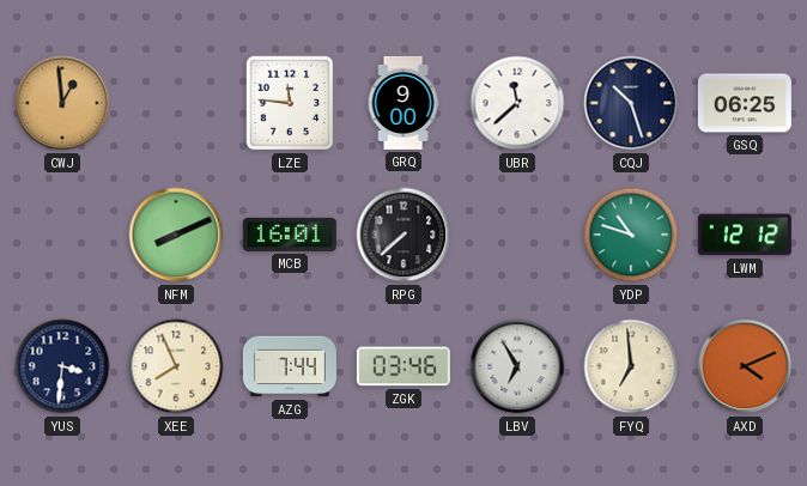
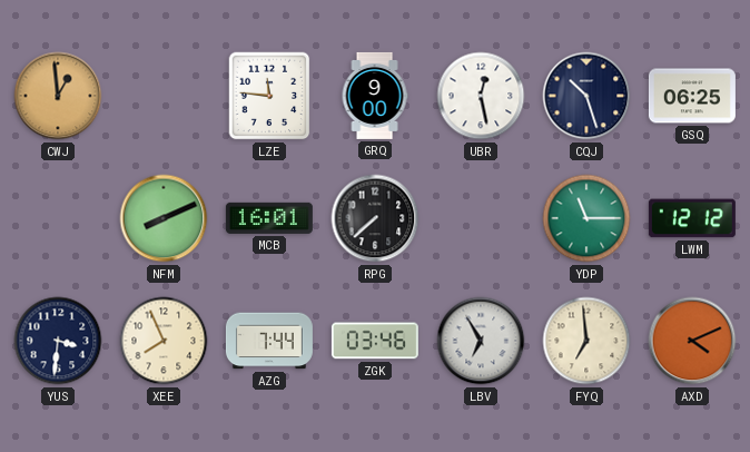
UBR: 11:38 -> 12:28
YDP: 10:48 -> 11:15
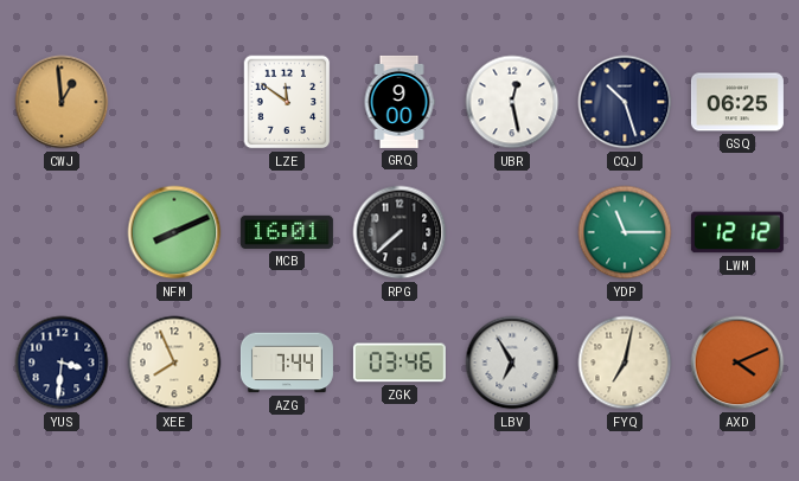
LZE: 11:46 -> 11:51
FYQ: 6:59 -> 7:02
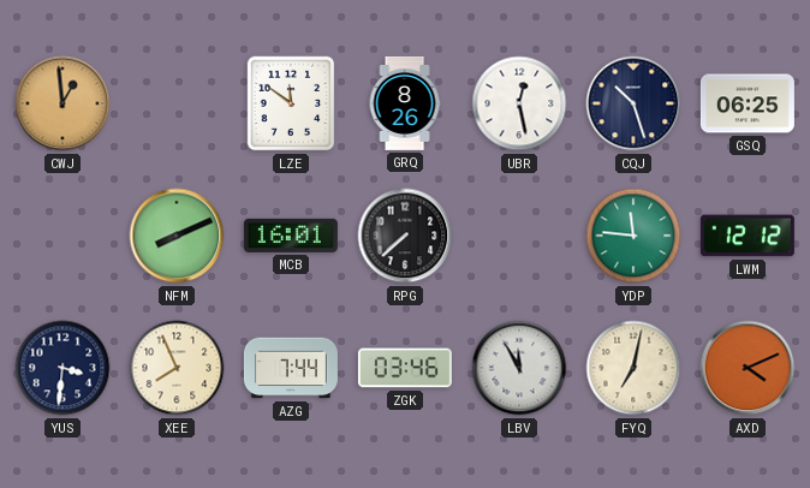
GRQ: 9:00 -> 8:26
YDP: 11:15 -> 11:46
LBV: 6:55 -> 11:55
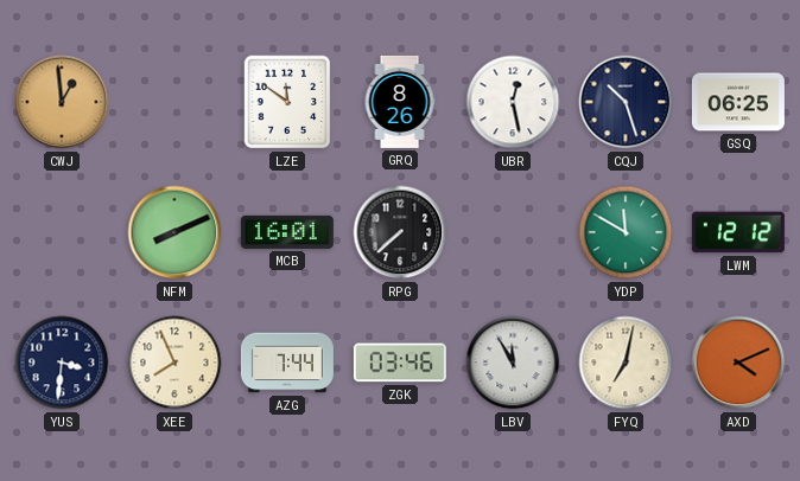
YDP: 11:46 -> 11:50
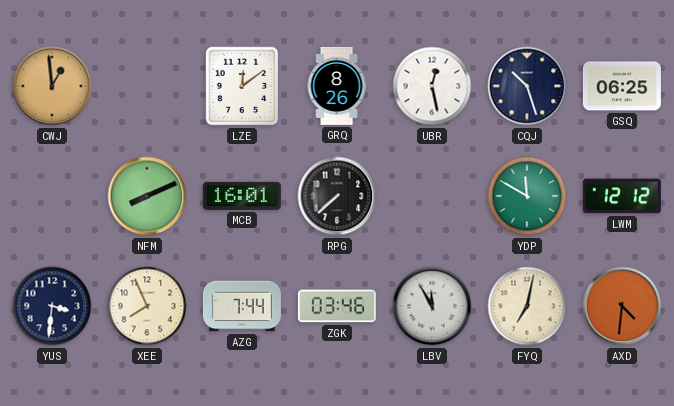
LZE: 11:51 -> 12:09
AXD: 4:11 -> 4:31
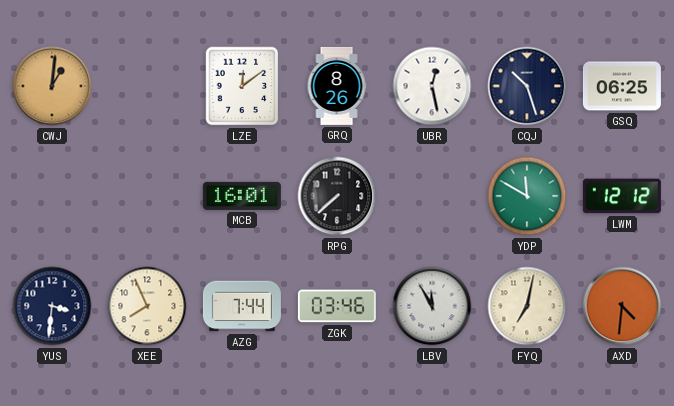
CWJ: 12:59 -> 1:01
NFM: 8:11 -> none
